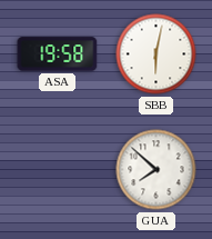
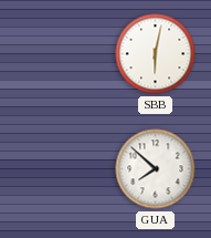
ASA: 19:58 -> none
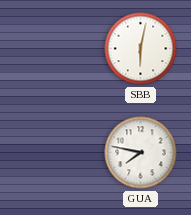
GUA: 7:52 -> 7:47
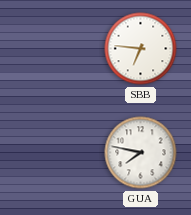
SBB: 6:02 -> 6:46
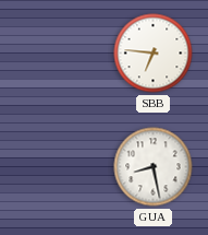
GUA: 7:47 -> 8:28
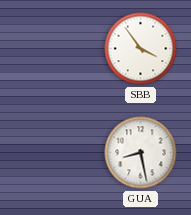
SBB: 6:46 -> 3:54
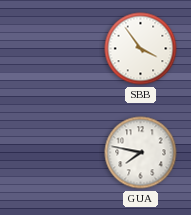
GUA: 8:28 -> 7:47
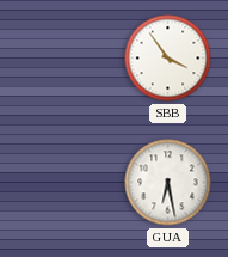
GUA: 7:47 -> 6:28
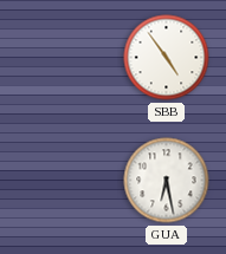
SBB: 3:54 -> 4:54
